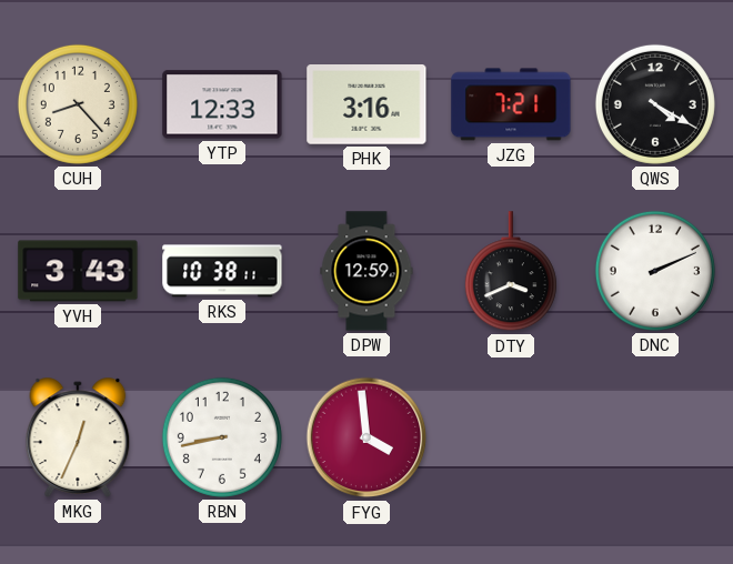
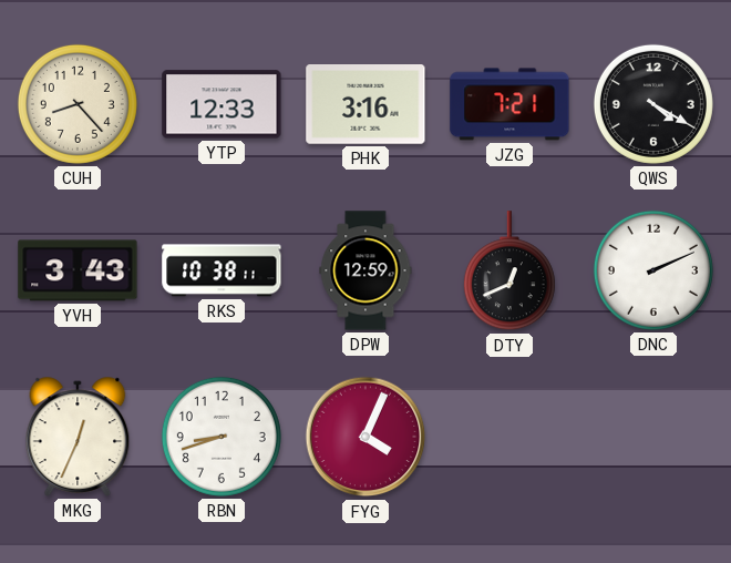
DTY: 3:41 -> 12:41
RBN: 8:43 -> 8:42
FYG: 3:59 -> 4:04
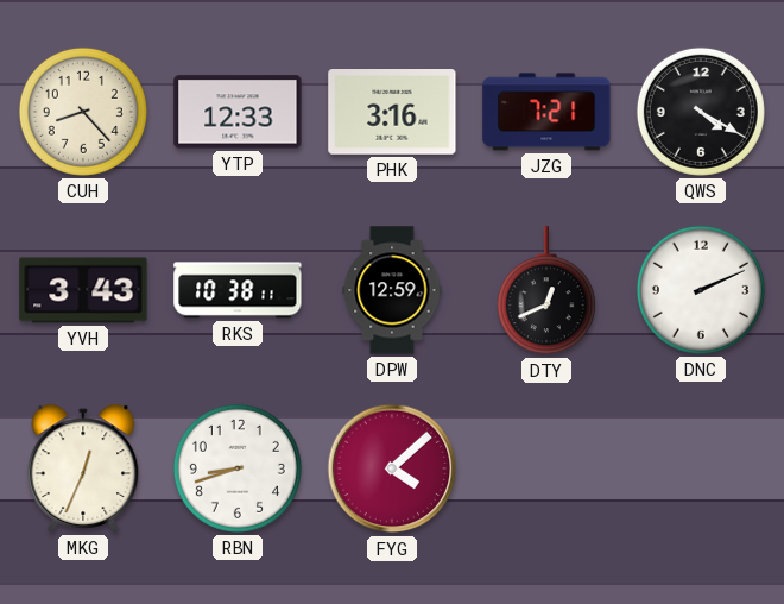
FYG: 4:04 -> 4:08
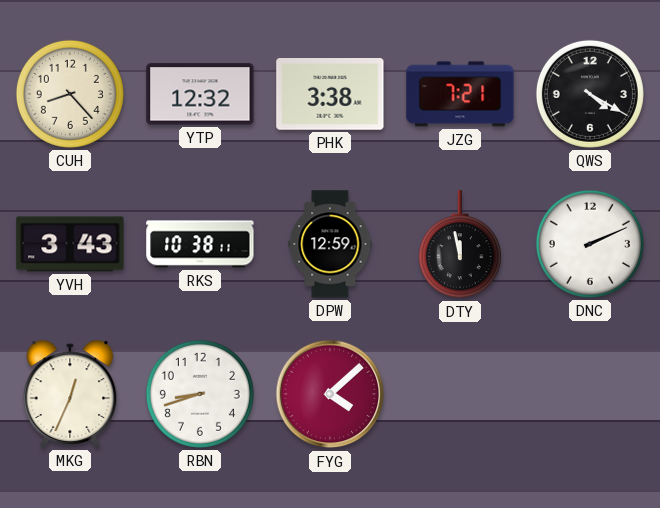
YTP: 12:33 -> 12:32
PHK: 3:16 -> 3:38
DTY: 12:41 -> 11:58
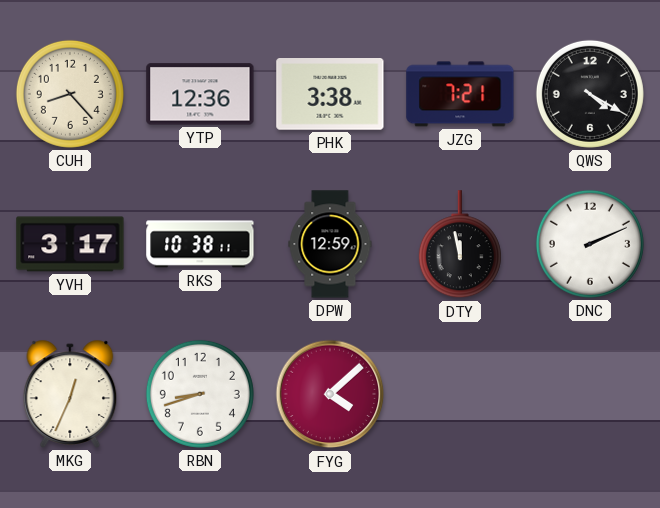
YTP: 12:32 -> 12:36
YVH: 3:43 -> 3:17
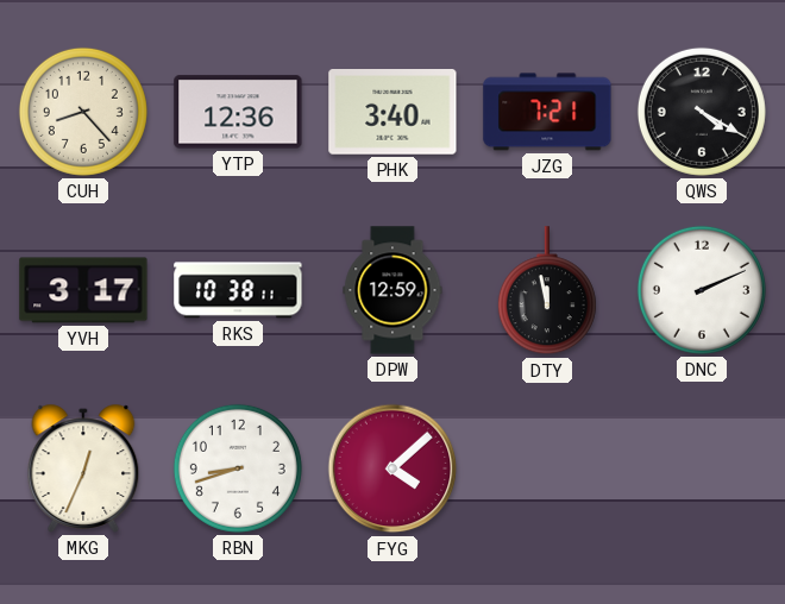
PHK: 3:38 -> 3:40
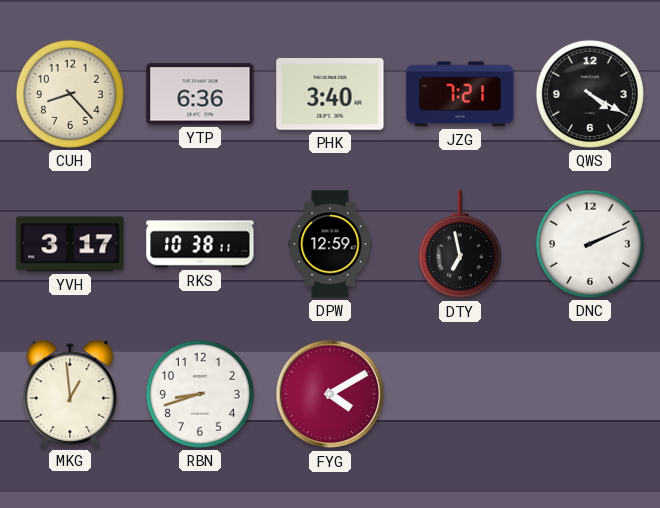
YTP: 12:36 -> 6:36
DTY: 11:58 -> 6:58
MKG: 12:34 -> 12:59
FYG: 4:08 -> 4:10
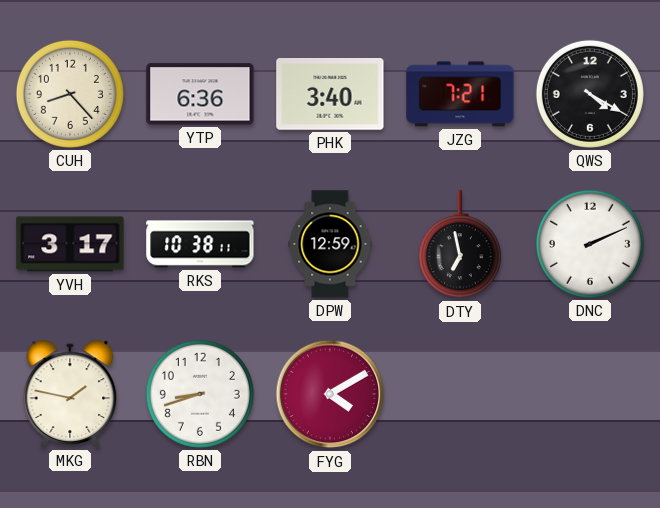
MKG: 12:59 -> 1:47
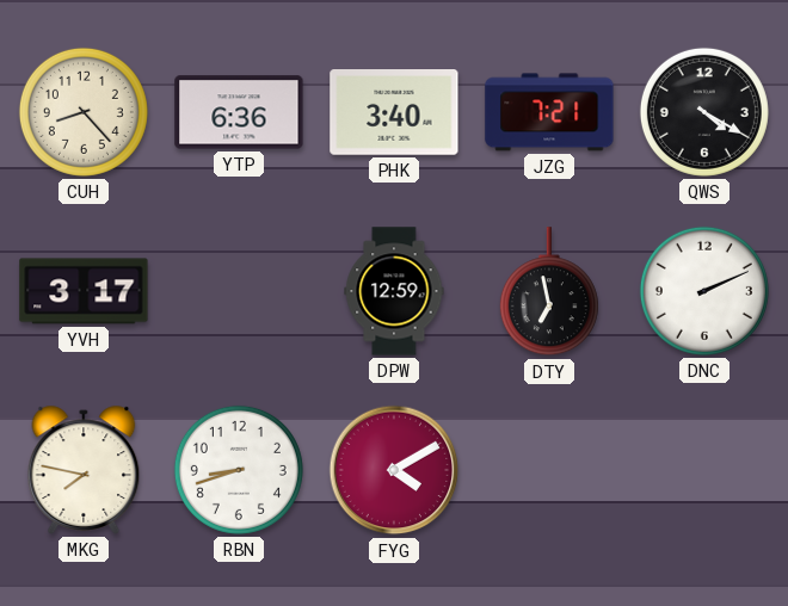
RKS: 10:38 -> none
MKG: 1:47 -> 7:47
